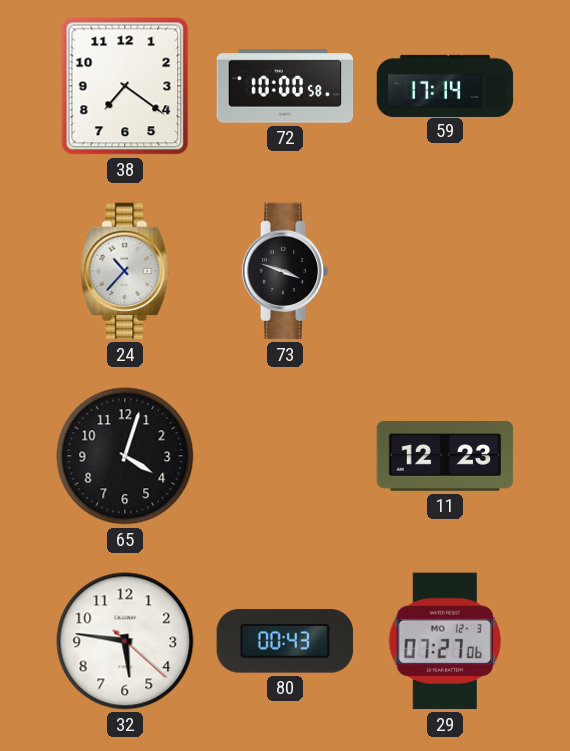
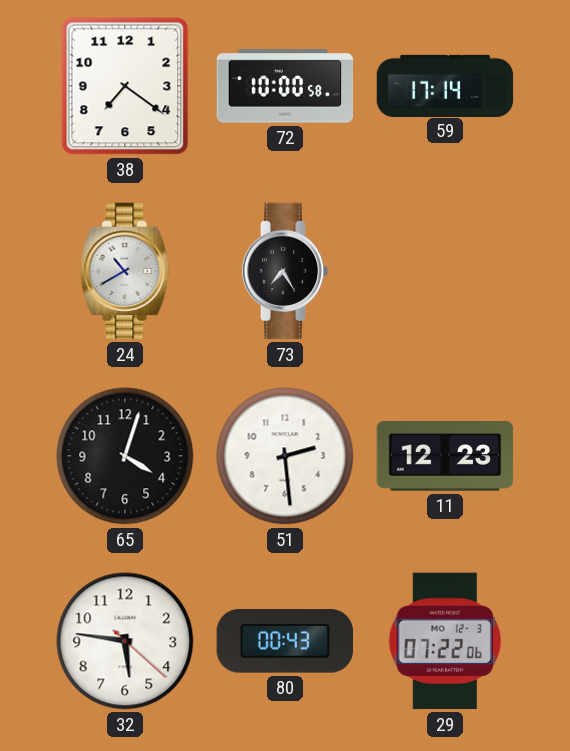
24: 10:37 -> 10:40
73: 3:48 -> 7:25
51: none -> 2:29
29: 07:27 -> 07:22
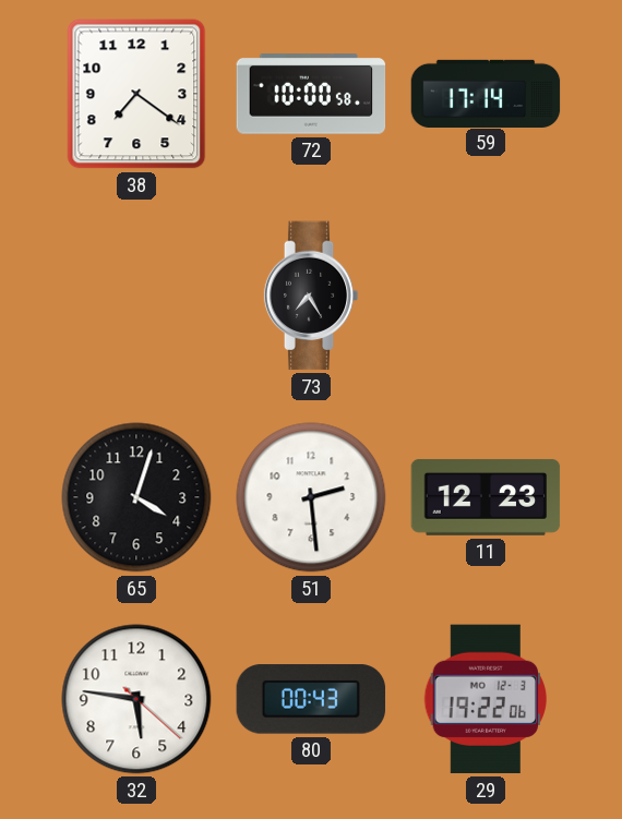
24: 10:40 -> none
29: 07:22 -> 19:22
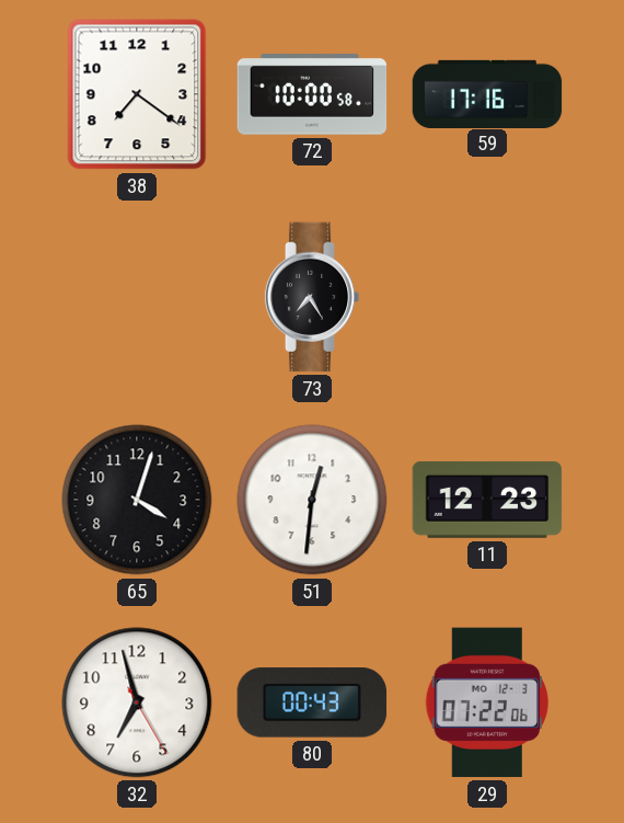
59: 17:14 -> 17:16
51: 2:29 -> 12:31
32: 5:46 -> 6:57
29: 19:22 -> 07:22
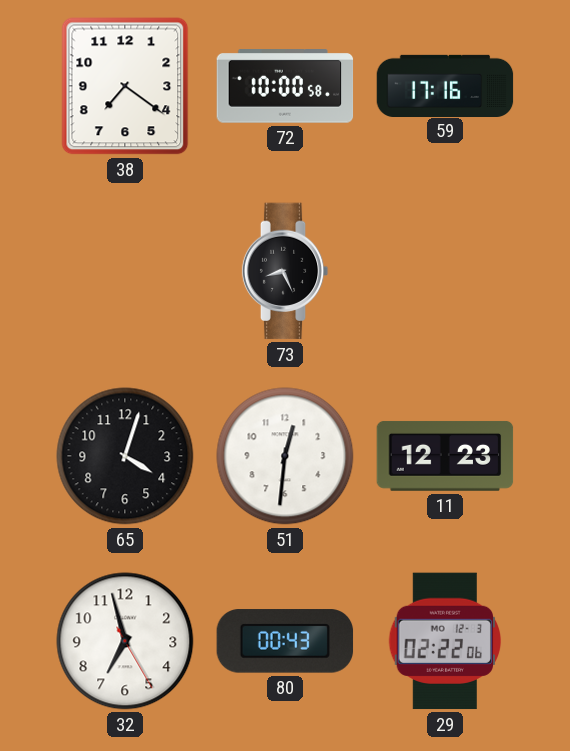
73: 7:25 -> 8:26
29: 07:22 -> 02:22
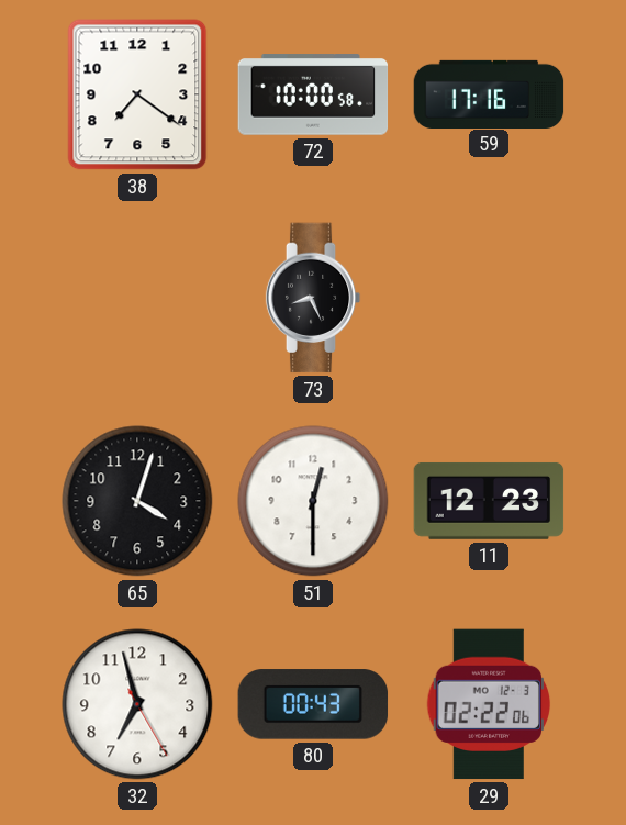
51: 12:31 -> 12:30
